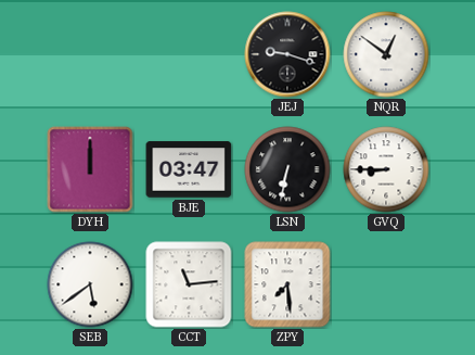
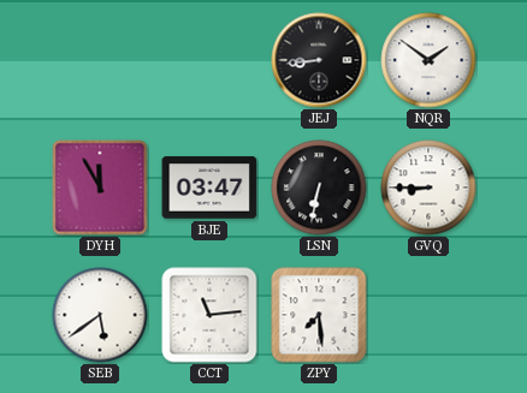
JEJ: 9:18 -> 8:44
NQR: 12:51 -> 1:51
DYH: 12:00 -> 11:55
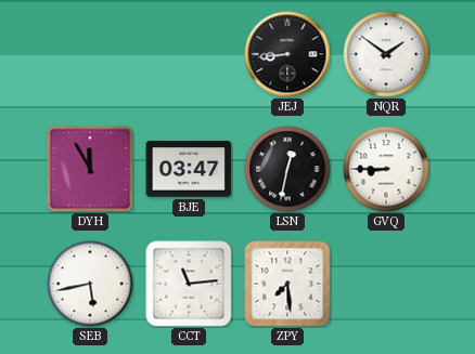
LSN: 6:32 -> 12:32
SEB: 5:39 -> 5:43
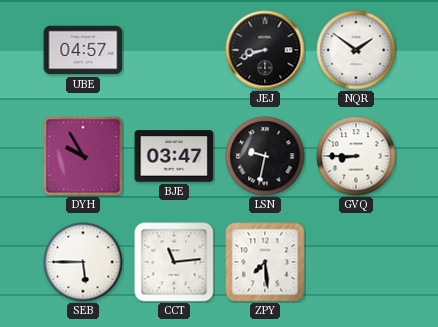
UBE: none -> 04:57
JEJ: 8:44 -> 8:42
DYH: 11:55 -> 9:55
LSN: 12:32 -> 9:32
SEB: 5:43 -> 5:45
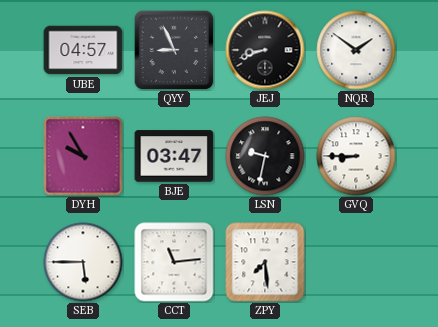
QYY: none -> 8:56
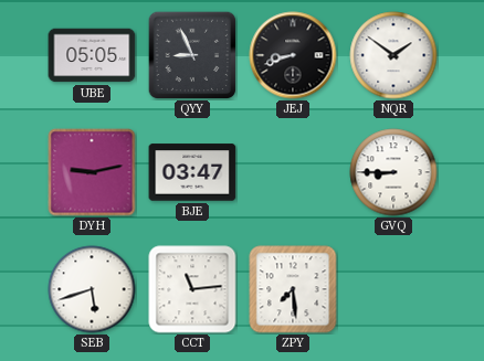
UBE: 04:57 -> 05:05
DYH: 9:55 -> 9:13
LSN: 9:32 -> none
SEB: 5:45 -> 5:42
